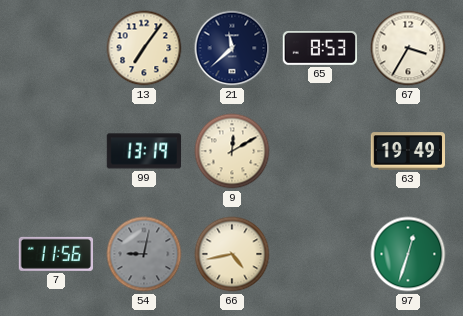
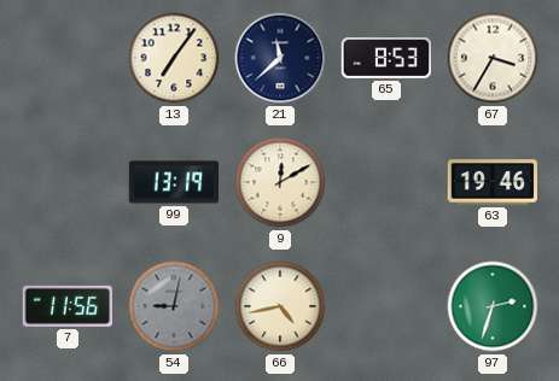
63: 19:49 -> 19:46
97: 12:33 -> 2:33
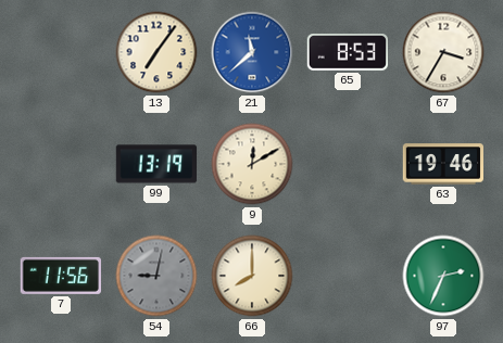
21 dial: navy -> blue
66: 4:43 -> 8:00
97: 2:33 -> 2:34
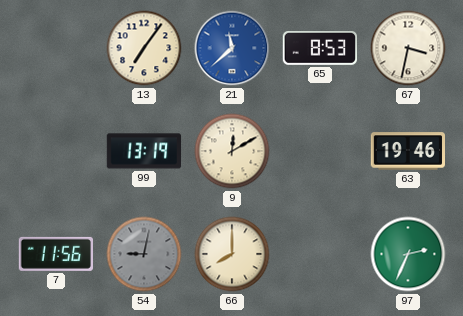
67: 3:35 -> 3:32
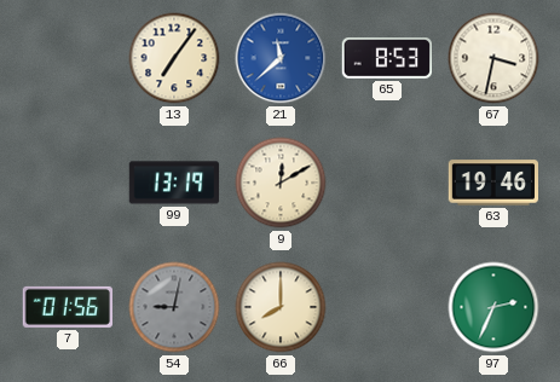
7: 11:56 -> 01:56
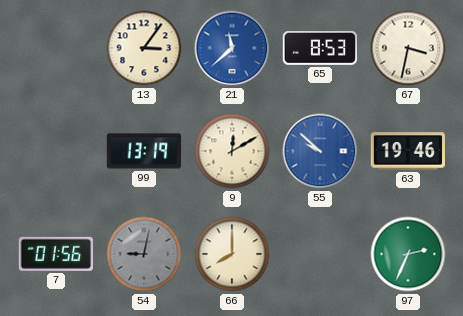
13: 7:06 -> 3:06
55: none -> 9:52
